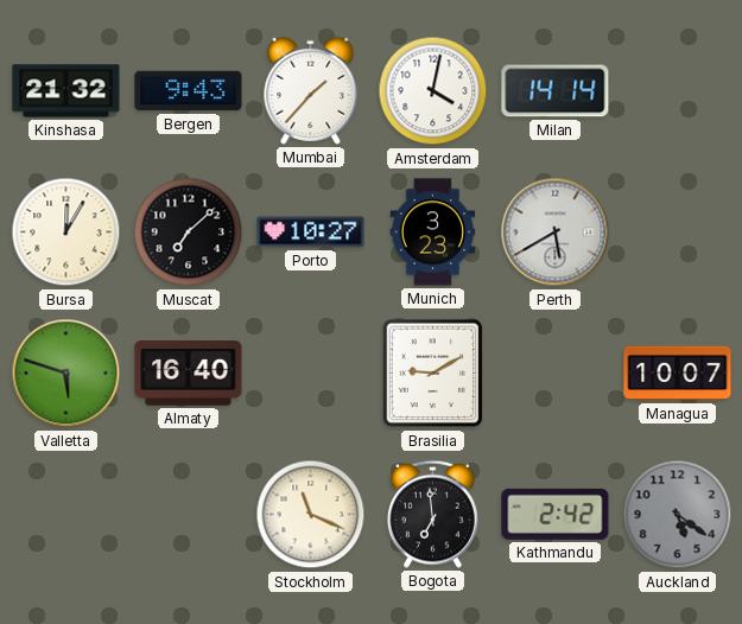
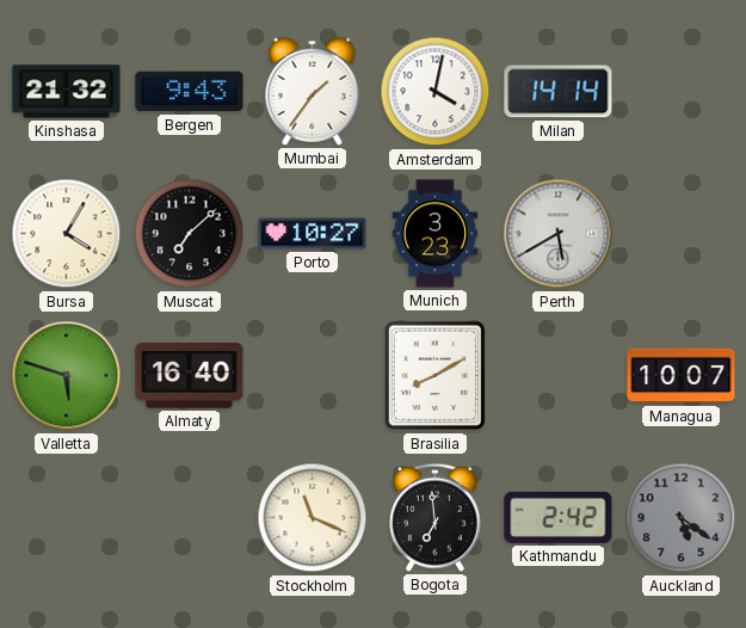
Mumbai: 1:37 -> 1:36
Bursa: 12:05 -> 4:05
Brasilia: 9:10 -> 8:10
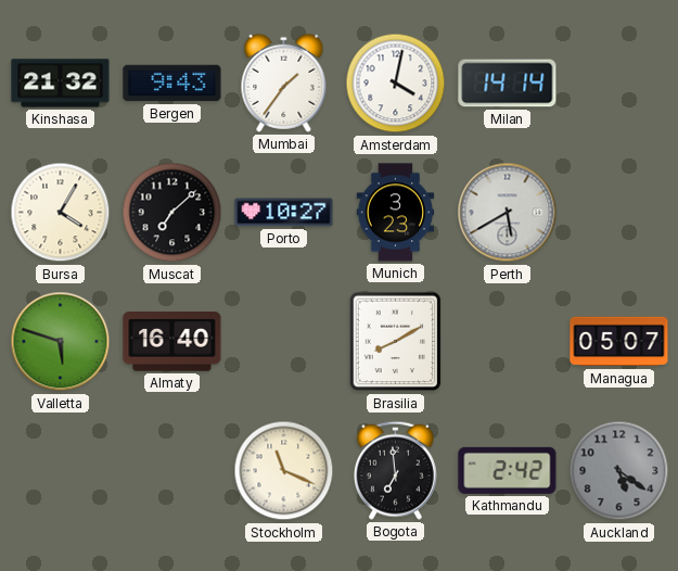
Managua: 10:07 -> 05:07
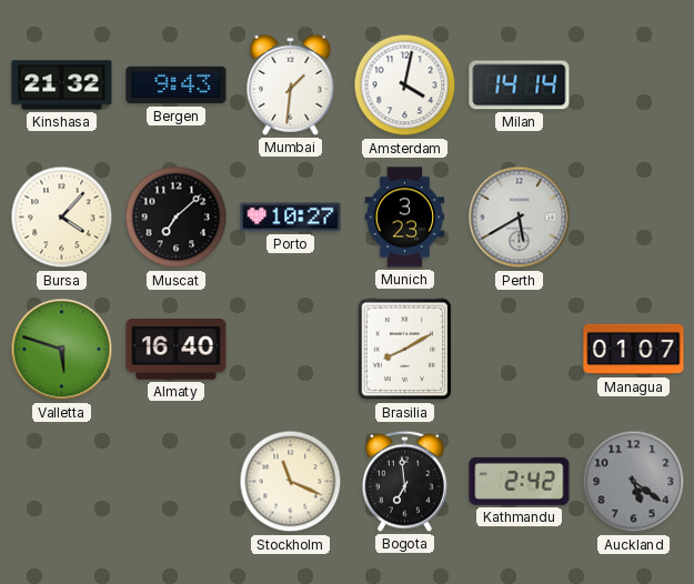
Mumbai: 1:36 -> 1:31
Bursa: 4:05 -> 4:07
Managua: 05:07 -> 01:07
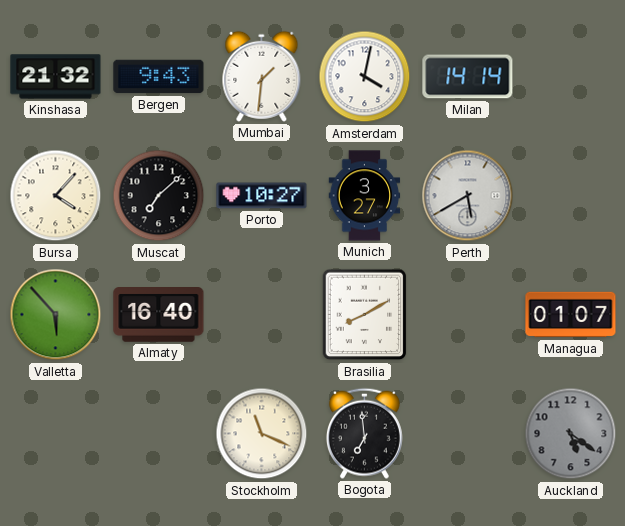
Munich: 3:23 -> 3:27
Valletta: 5:48 -> 5:53
Kathmandu: 2:42 -> none
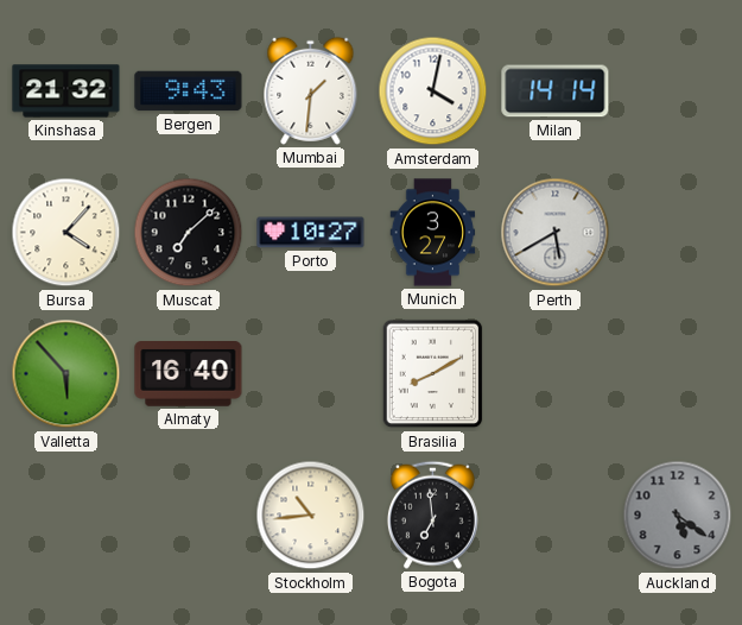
Managua: 01:07 -> none
Stockholm: 11:19 -> 10:44
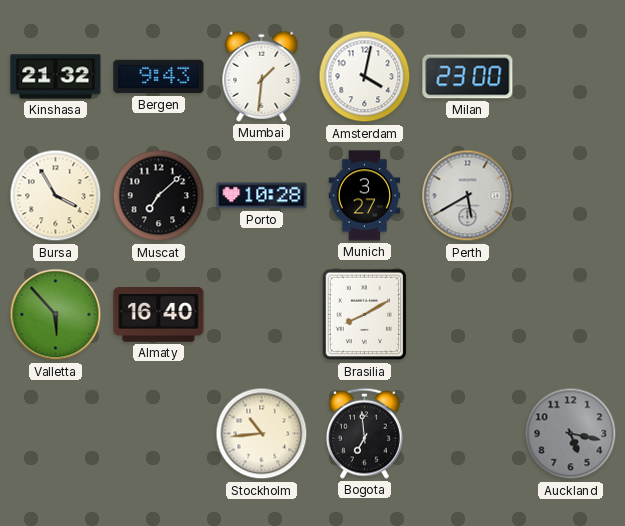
Milan: 14:14 -> 23:00
Bursa: 4:07 -> 3:55
Porto: 10:27 -> 10:28
Auckland: 5:21 -> 5:17
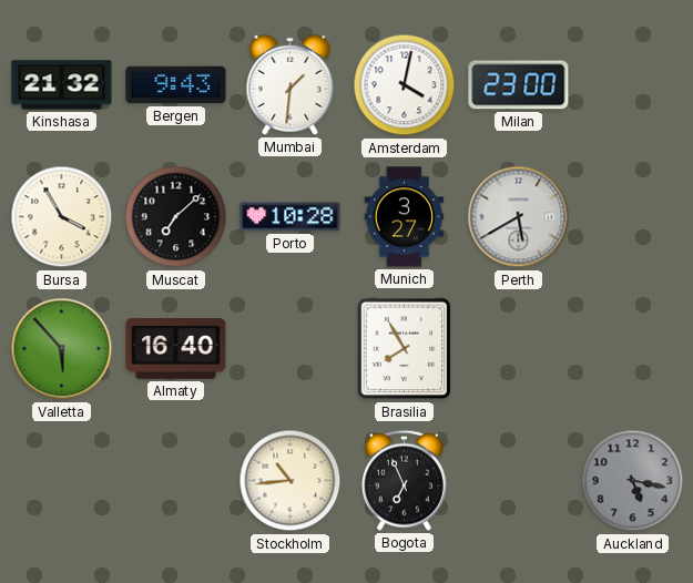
Brasilia: 8:10 -> 7:55
Bogota: 6:59 -> 6:56
